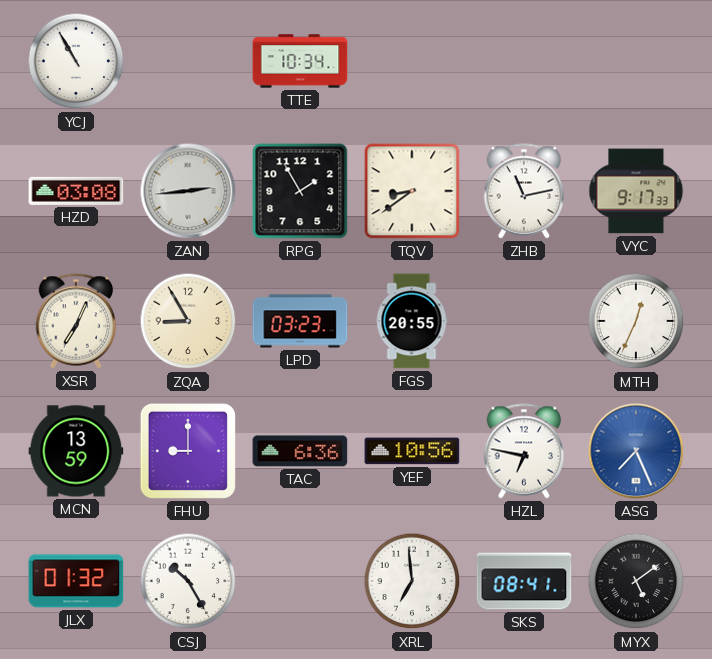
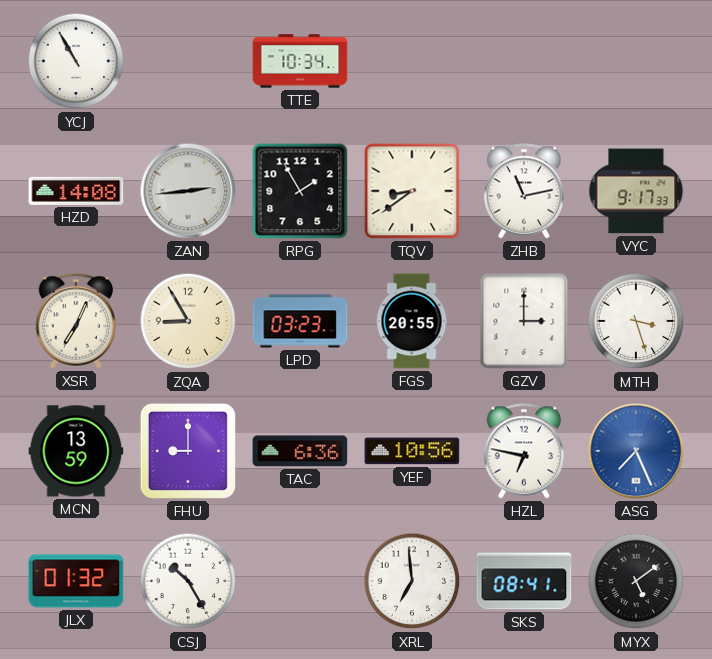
HZD: 03:08 -> 14:08
GZV: none -> 3:00
MTH: 12:34 -> 3:27
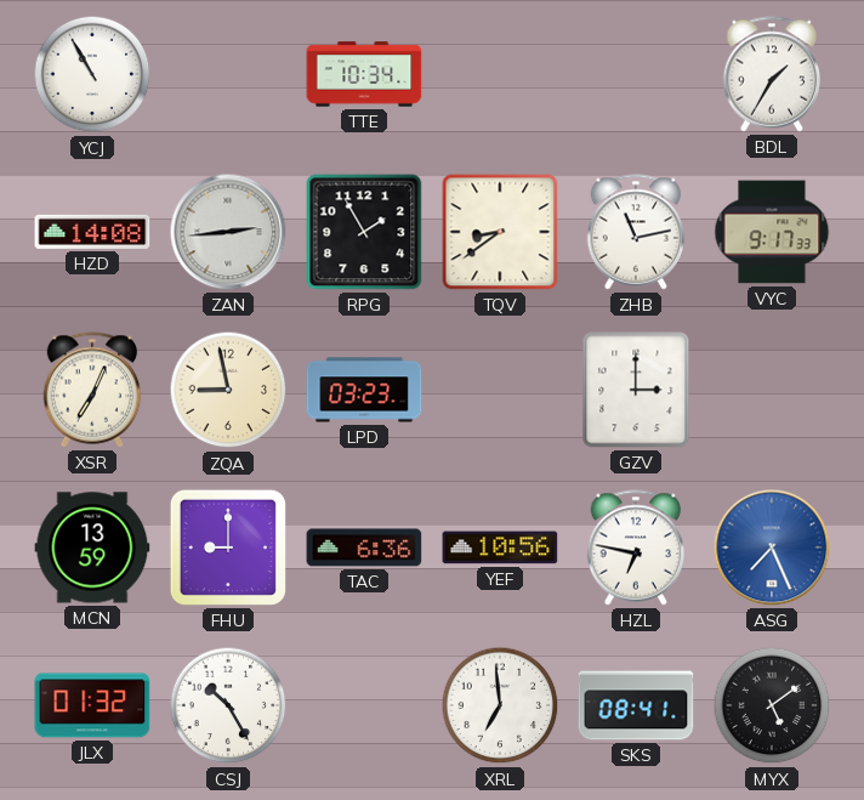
BDL: none -> 1:35
ZQA: 8:55 -> 8:58
FGS: 20:55 -> none
MTH: 3:27 -> none
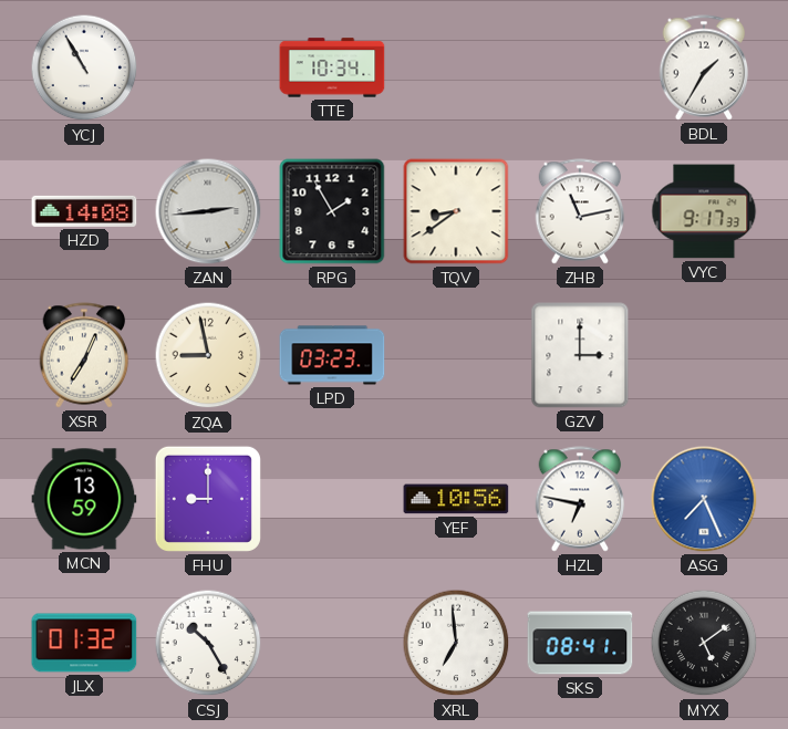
TAC: 6:36 -> none
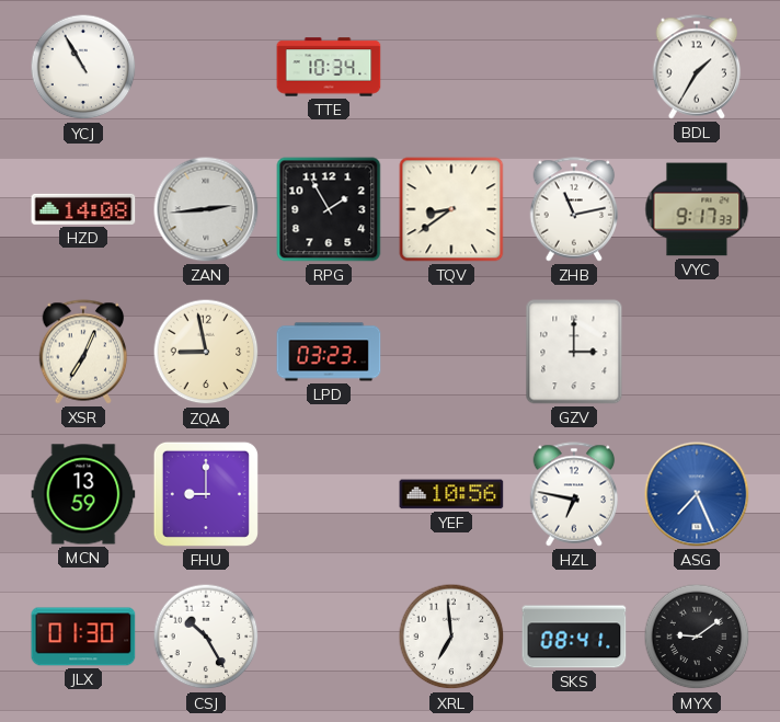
JLX: 01:32 -> 01:30
MYX: 5:09 -> 9:09
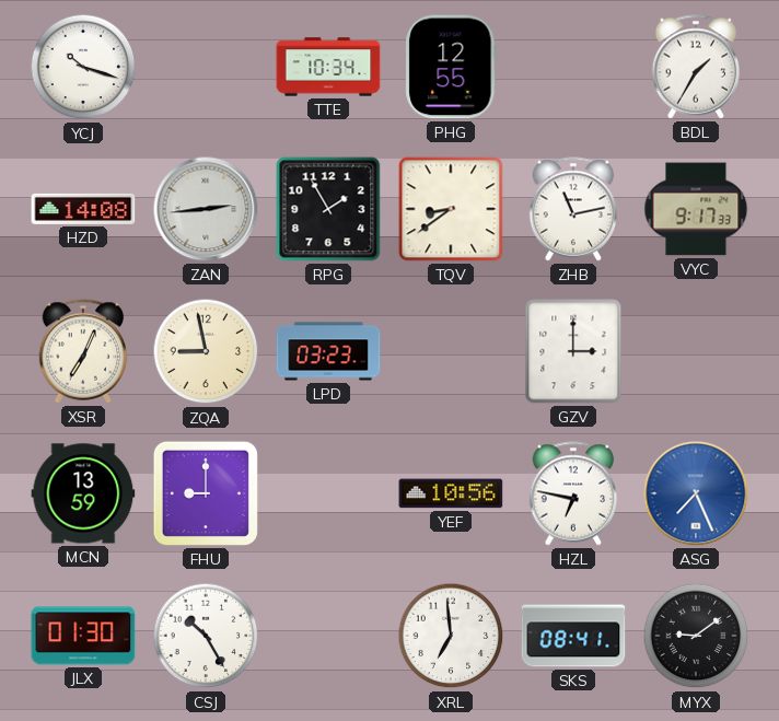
YCJ: 10:55 -> 10:18
PHG: none -> 12:55
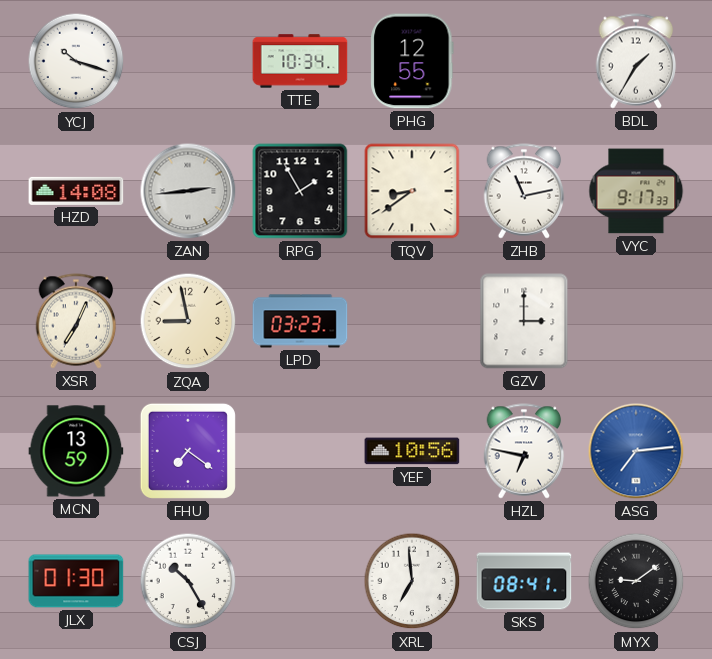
FHU: 9:00 -> 7:21
ASG: 7:26 -> 7:14
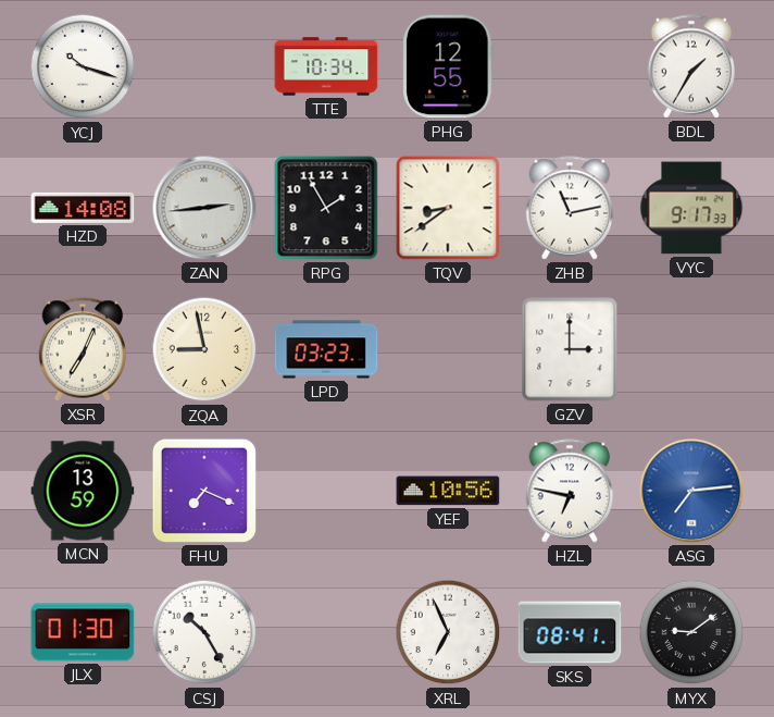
FHU: 7:21 -> 7:19
XRL: 6:59 -> 6:56
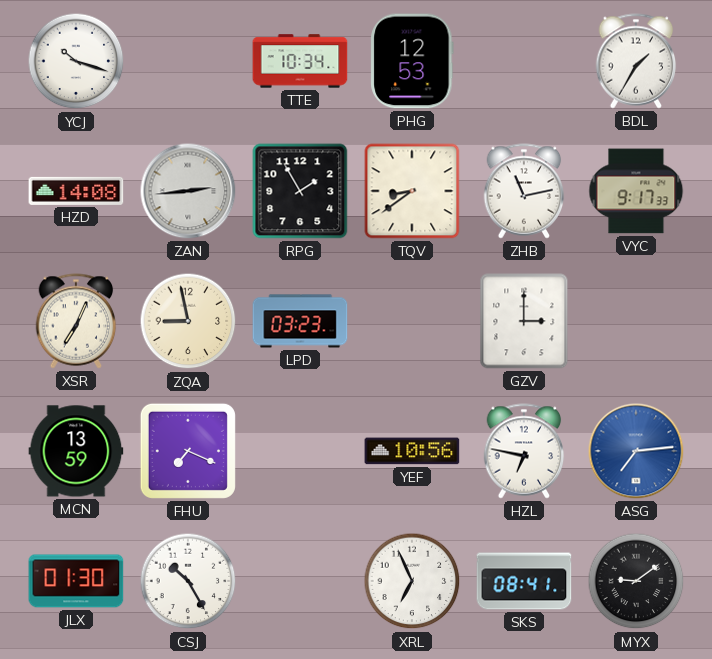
PHG: 12:55 -> 12:53
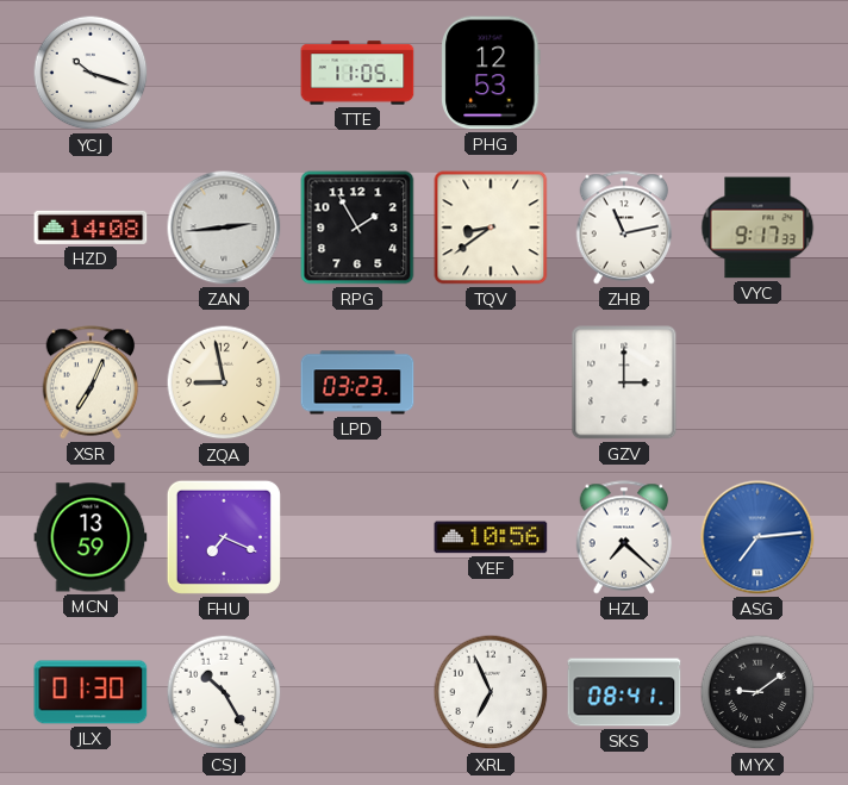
TTE: 10:34 -> 11:05
BDL: 1:35 -> none
HZL: 6:47 -> 7:22
